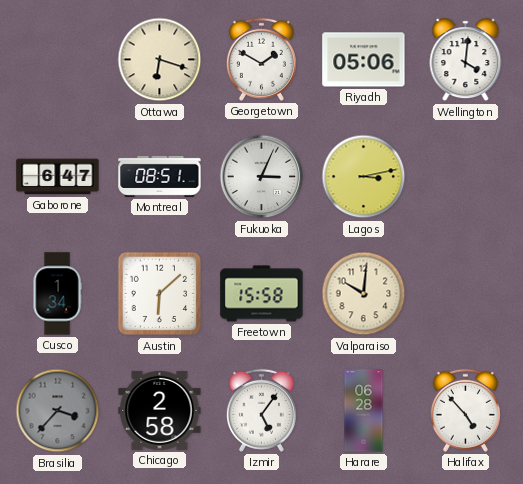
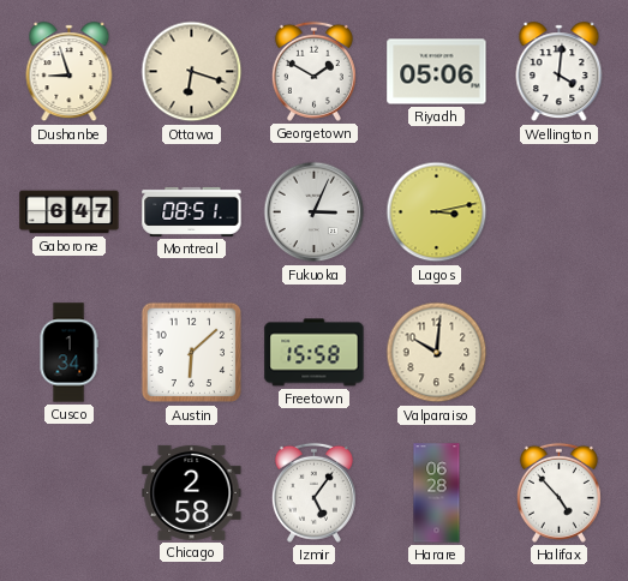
Dushanbe: none -> 8:57
Brasilia: 3:37 -> none
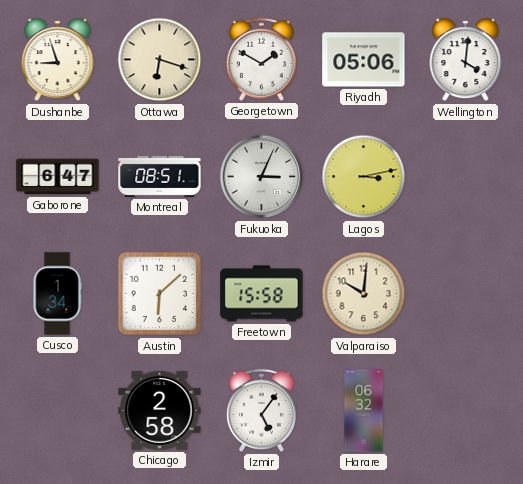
Harare: 06:28 -> 06:32
Halifax: 4:53 -> none
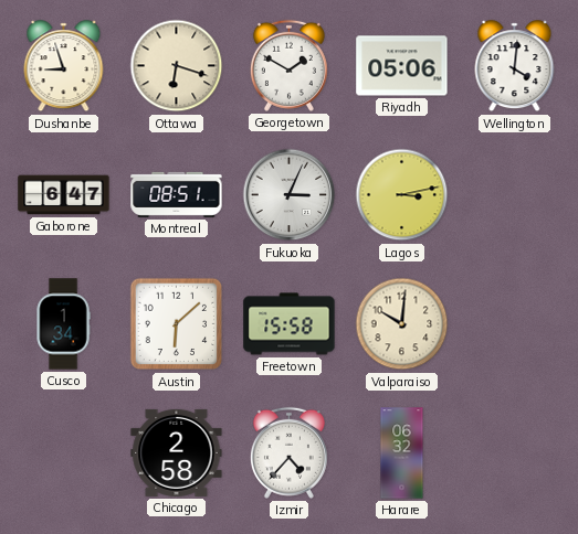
Izmir: 5:06 -> 4:37
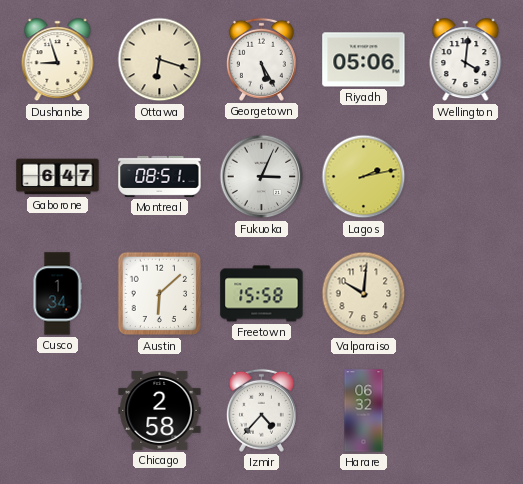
Georgetown: 1:50 -> 5:25
Lagos: 3:13 -> 2:13
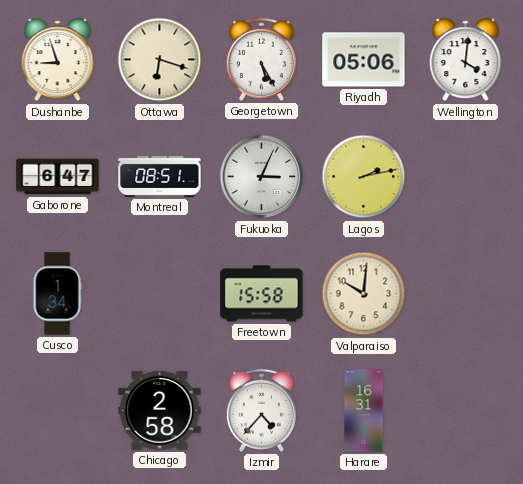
Austin: 6:08 -> none
Harare: 06:32 -> 16:31
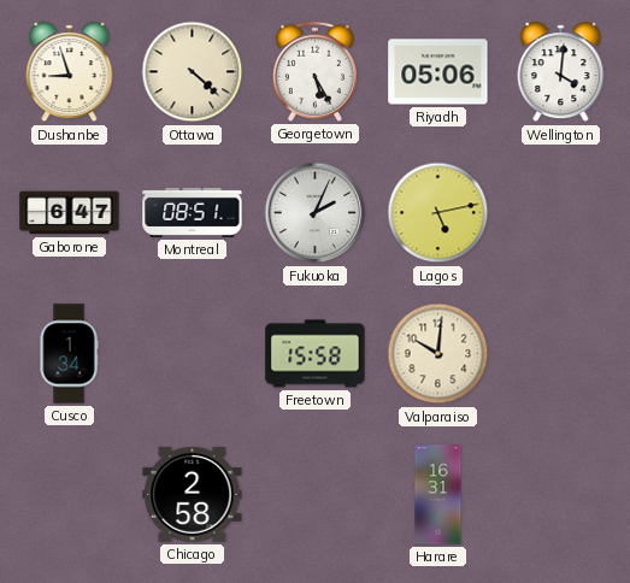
Ottawa: 6:18 -> 4:22
Fukuoka: 3:04 -> 2:04
Lagos: 2:13 -> 5:13
Izmir: 4:37 -> none
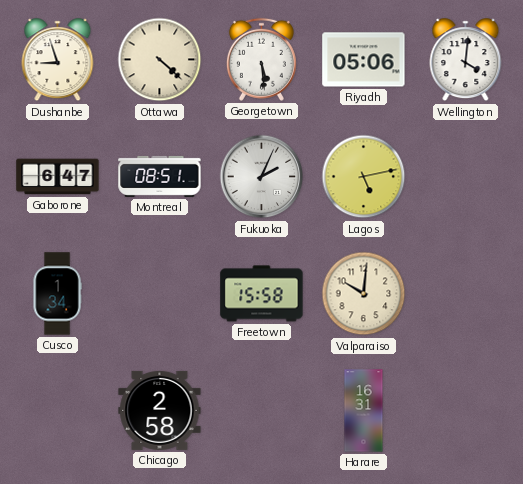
Georgetown: 5:25 -> 5:29
